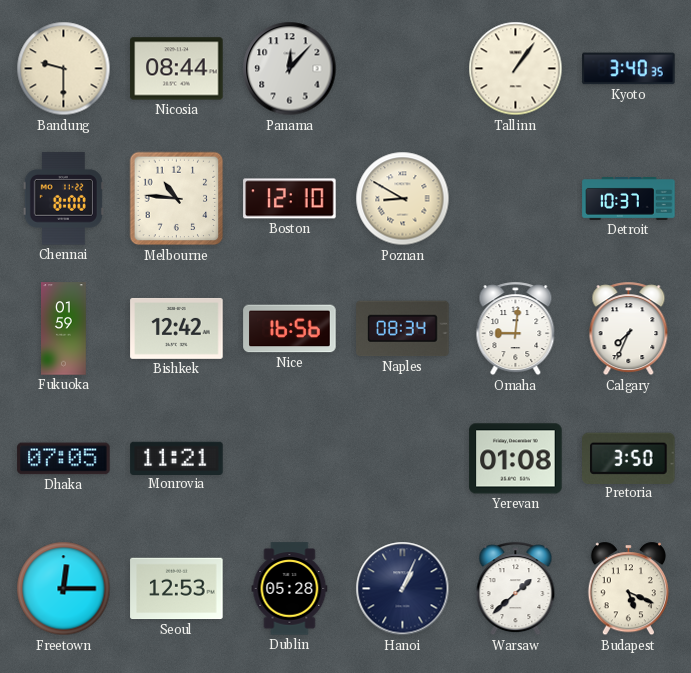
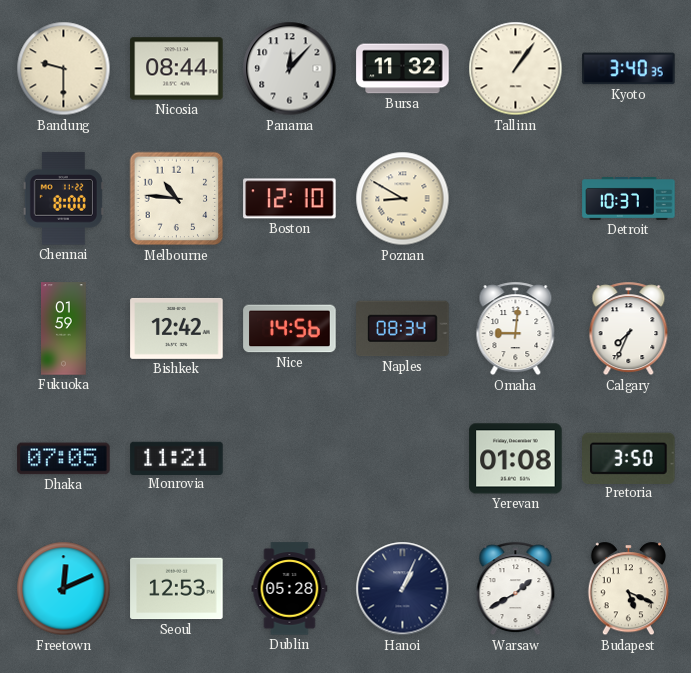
Bursa: none -> 11:32
Nice: 16:56 -> 14:56
Freetown: 12:15 -> 12:11
Warsaw: 1:38 -> 1:40
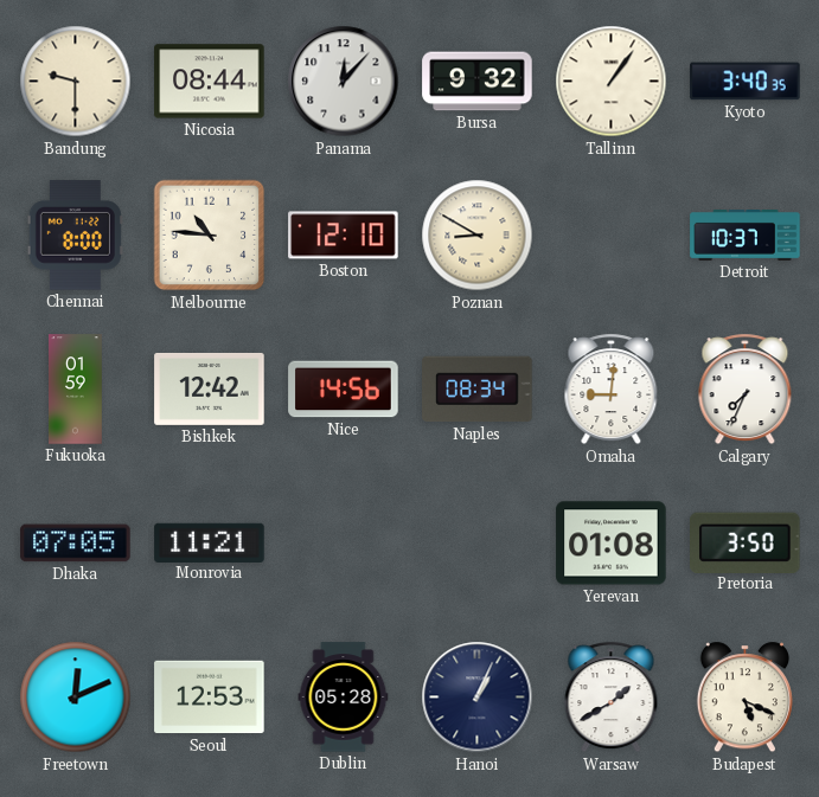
Bursa: 11:32 -> 9:32
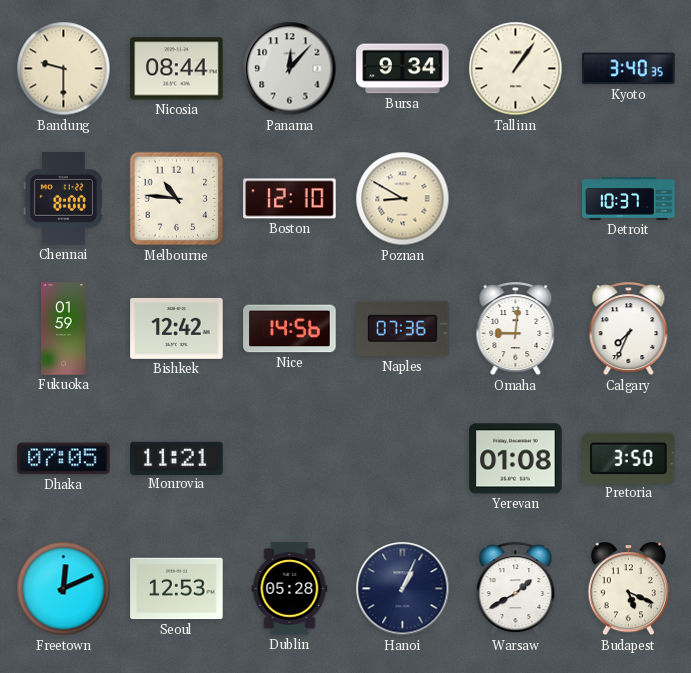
Bursa: 9:32 -> 9:34
Naples: 08:34 -> 07:36
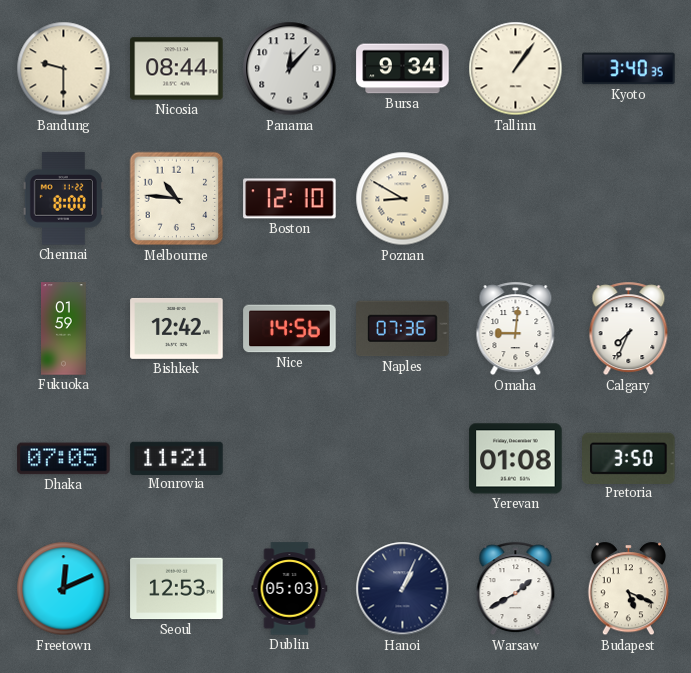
Detroit: 10:37 -> none
Dublin: 05:28 -> 05:03
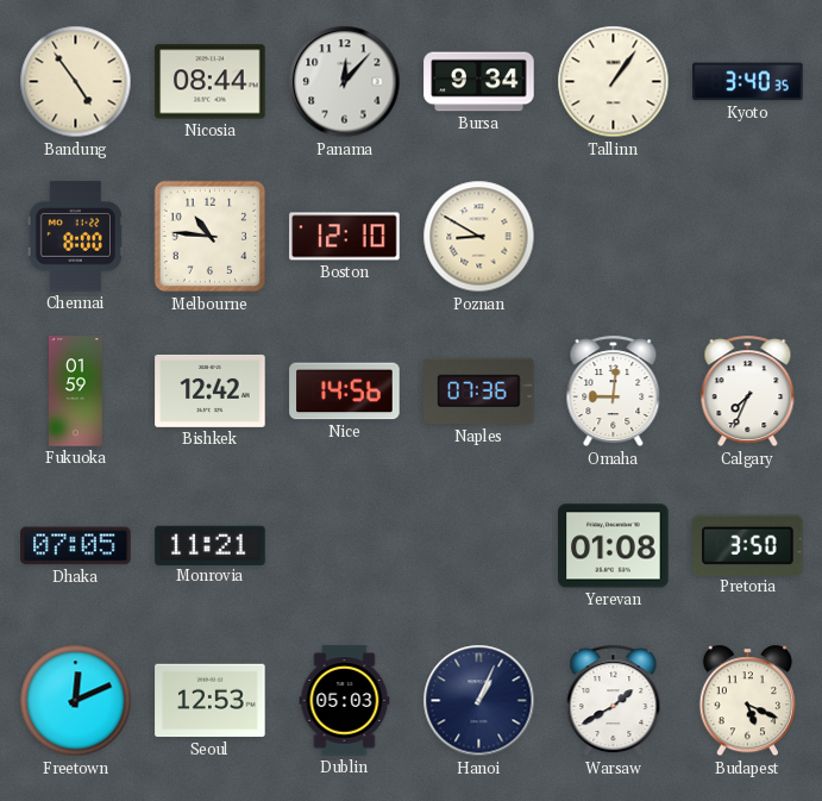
Bandung: 9:30 -> 4:54
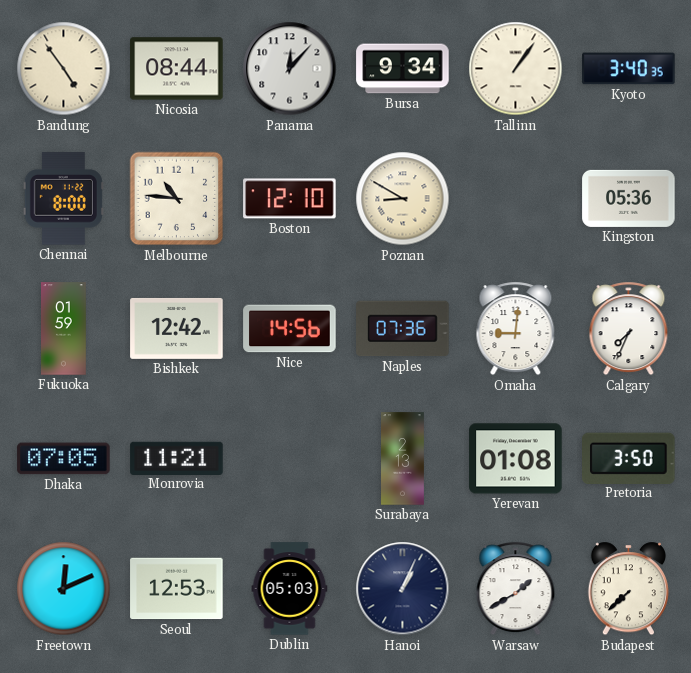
Kingston: none -> 05:36
Surabaya: none -> 2:13
Budapest: 5:19 -> 7:38
